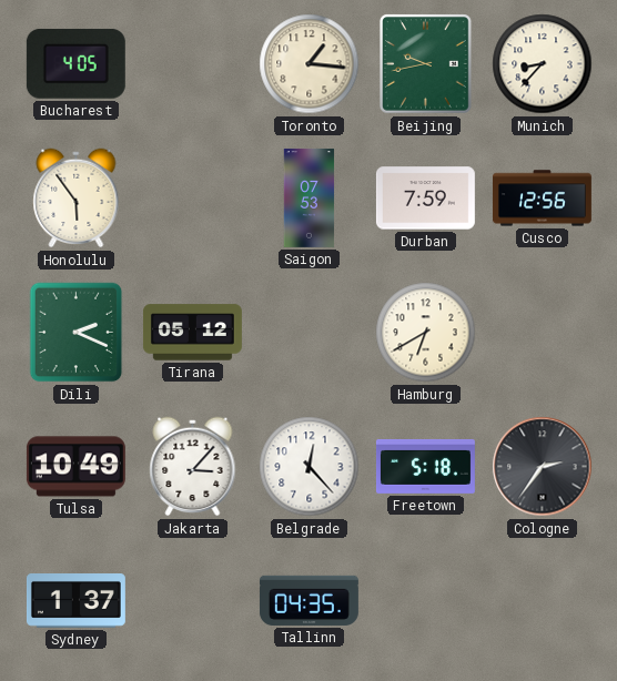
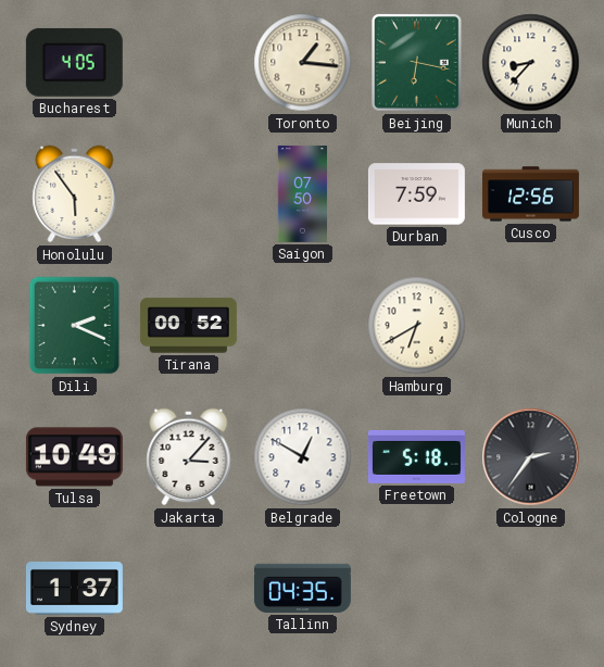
Beijing: 9:43 -> 6:17
Saigon: 07:53 -> 07:50
Tirana: 05:12 -> 00:52
Belgrade: 12:23 -> 12:50
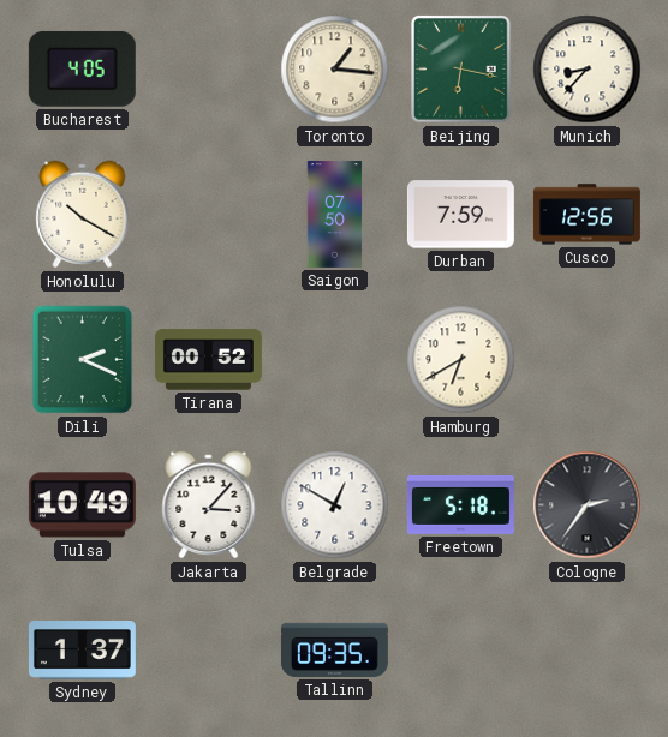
Honolulu: 5:54 -> 10:20
Tallinn: 04:35 -> 09:35
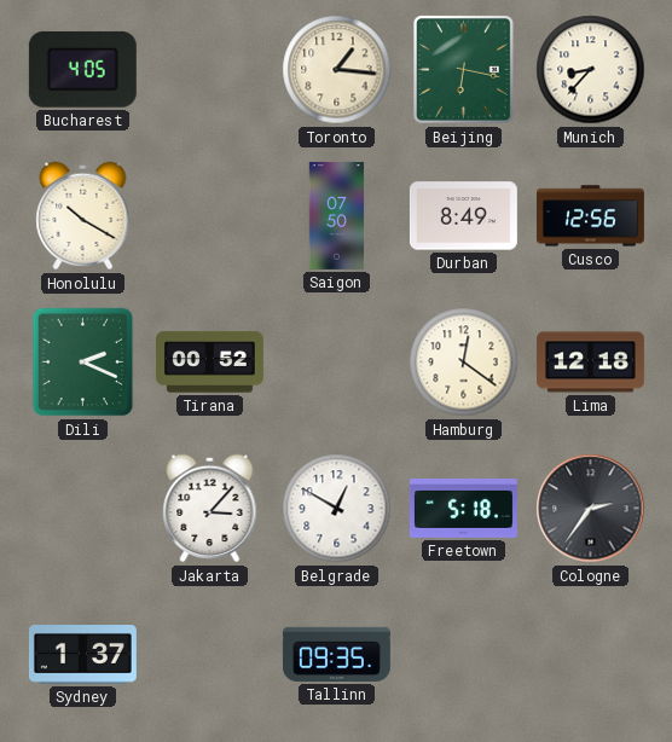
Durban: 7:59 -> 8:49
Hamburg: 6:40 -> 12:21
Lima: none -> 12:18
Tulsa: 10:49 -> none
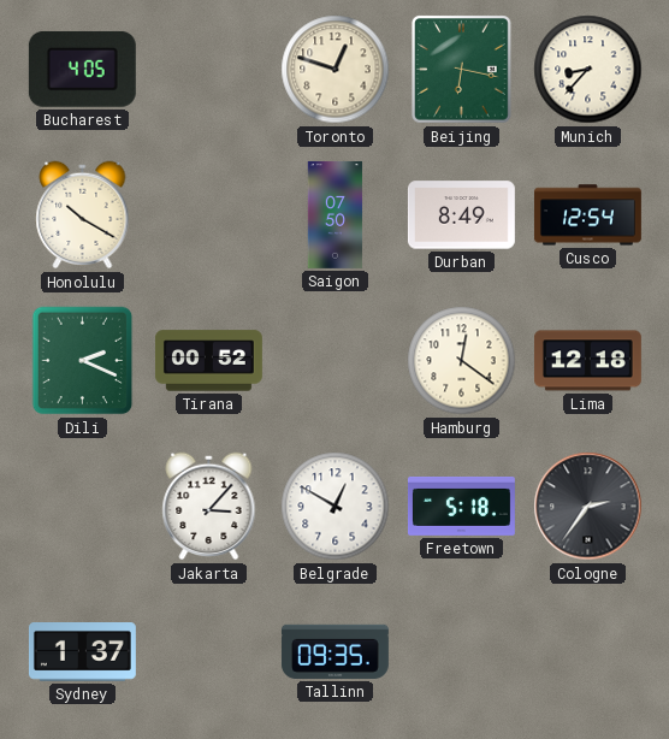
Toronto: 1:16 -> 12:48
Cusco: 12:56 -> 12:54
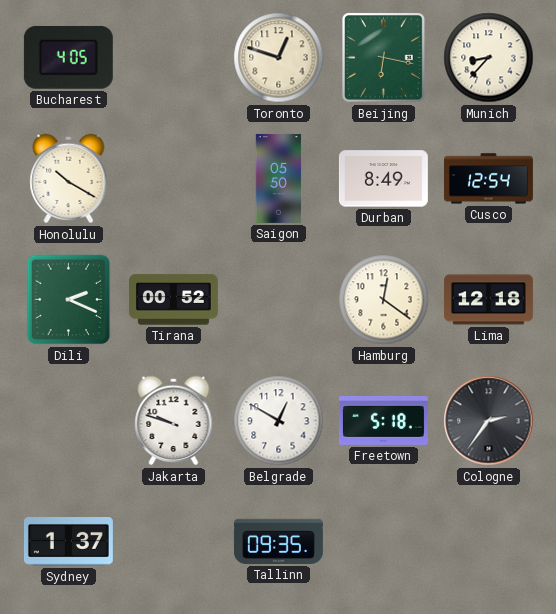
Saigon: 07:50 -> 05:50
Jakarta: 3:07 -> 9:48
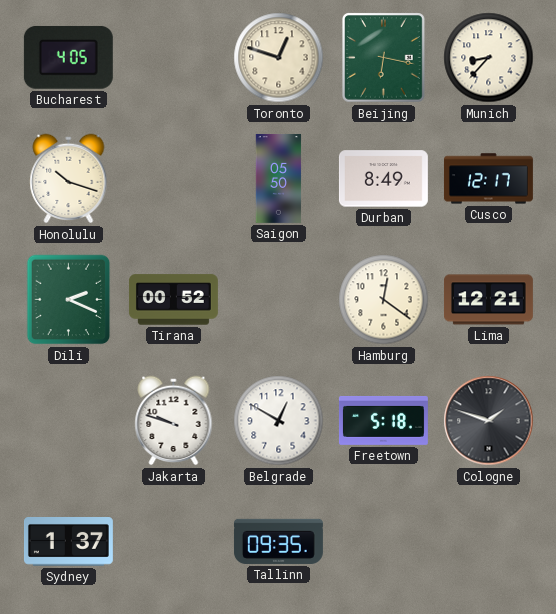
Honolulu: 10:20 -> 10:18
Cusco: 12:54 -> 12:17
Lima: 12:18 -> 12:21
Cologne: 2:36 -> 1:48
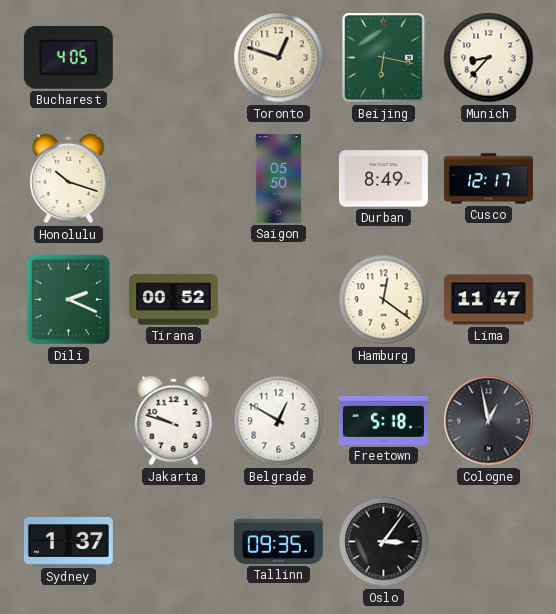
Lima: 12:21 -> 11:47
Cologne: 1:48 -> 12:58
Oslo: none -> 3:06
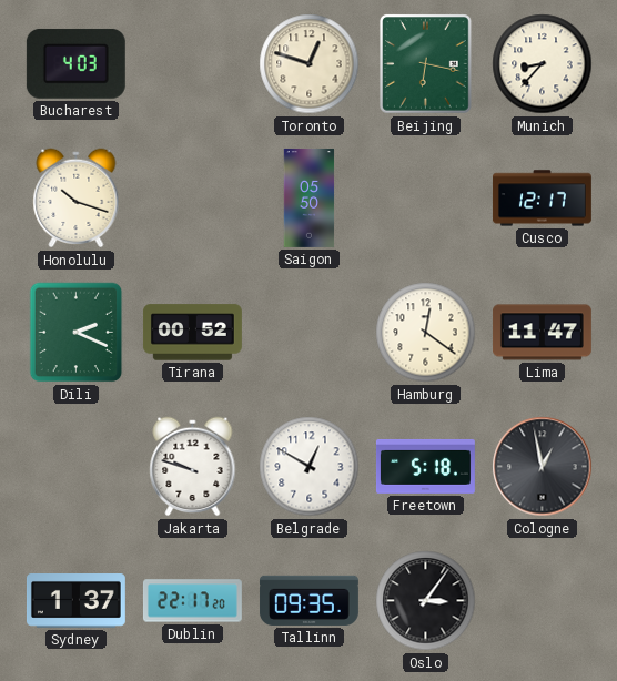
Bucharest: 4:05 -> 4:03
Durban: 8:49 -> none
Dublin: none -> 22:17
